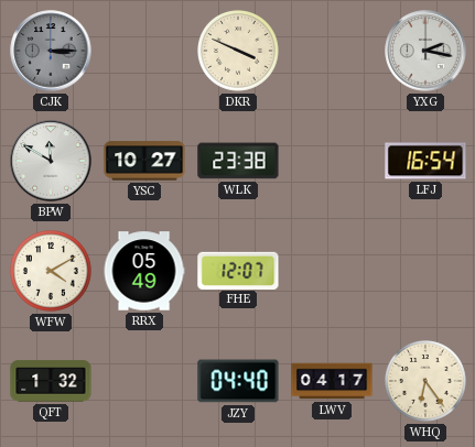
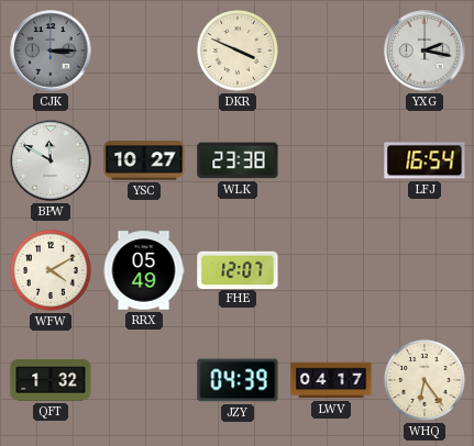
JZY: 04:40 -> 04:39
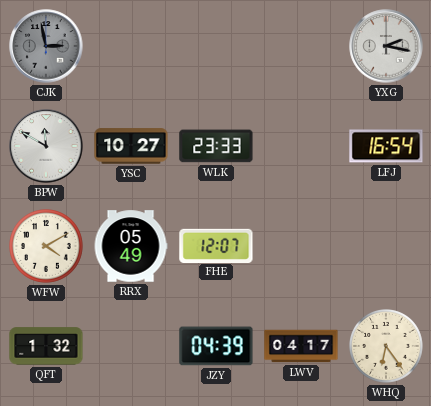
CJK: 3:15 -> 2:58
DKR: 3:49 -> none
WLK: 23:38 -> 23:33
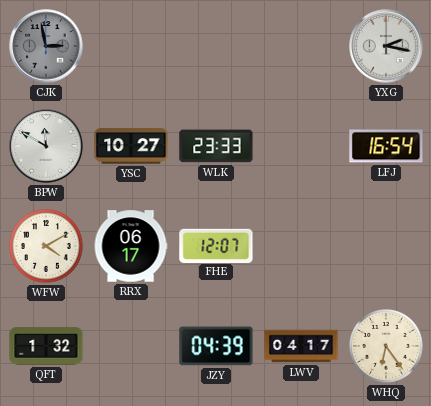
RRX: 05:49 -> 06:17
